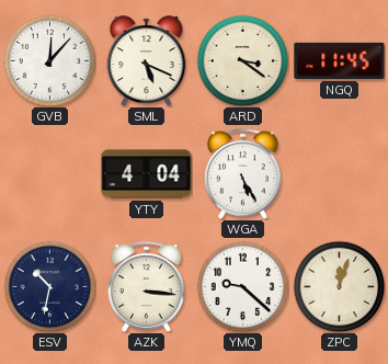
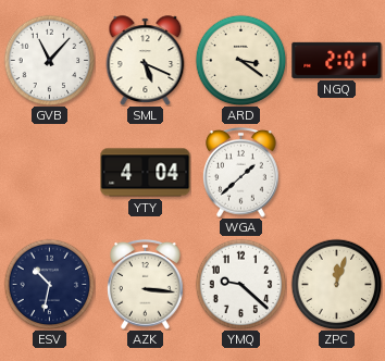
GVB: 12:07 -> 11:07
NGQ: 11:45 -> 2:01
WGA: 5:25 -> 1:38
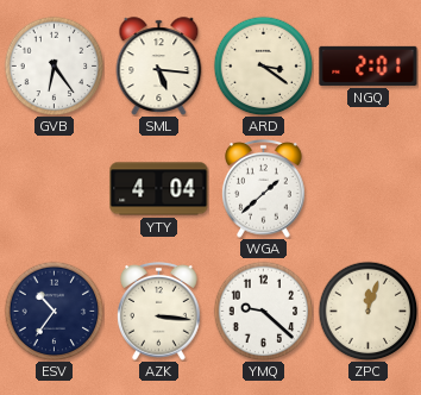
GVB: 11:07 -> 6:24
SML: 5:19 -> 5:16
ESV: 10:32 -> 10:36
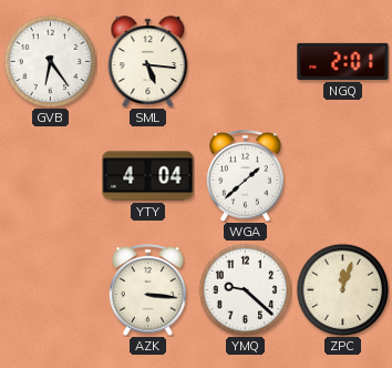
ARD: 3:21 -> none
ESV: 10:36 -> none
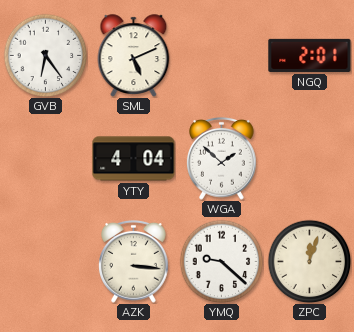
SML: 5:16 -> 5:11
WGA: 1:38 -> 1:52
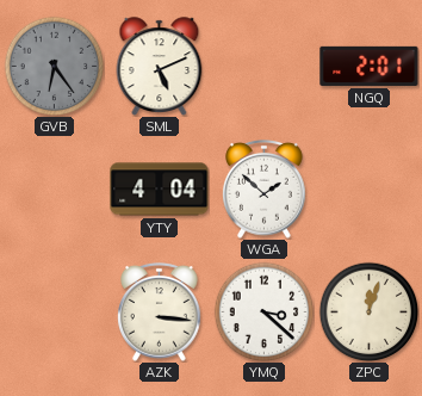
GVB dial: white -> grey
YMQ: 9:22 -> 3:22
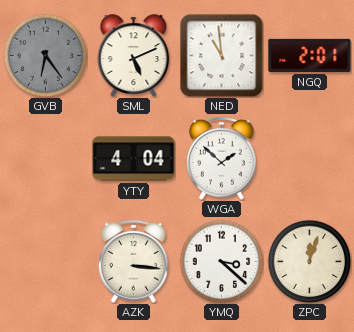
NED: none -> 10:59
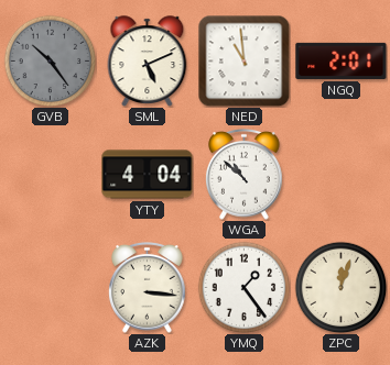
GVB: 6:24 -> 10:24
WGA: 1:52 -> 10:52
YMQ: 3:22 -> 1:24
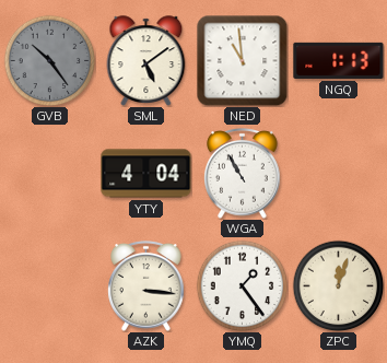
SML: 5:11 -> 5:09
NGQ: 2:01 -> 1:13
WGA: 10:52 -> 10:55
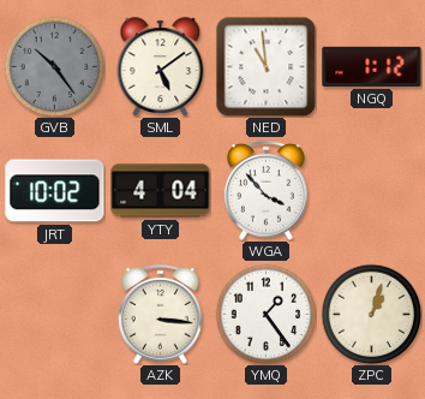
NGQ: 1:13 -> 1:12
JRT: none -> 10:02
WGA: 10:55 -> 3:53
ZPC: 12:03 -> 1:03
